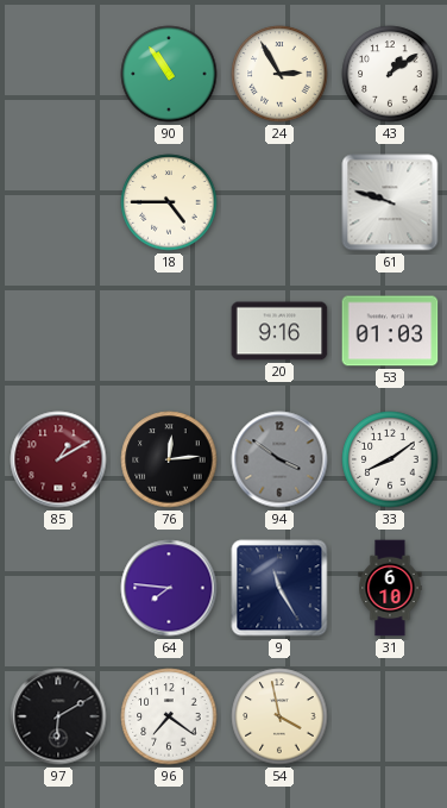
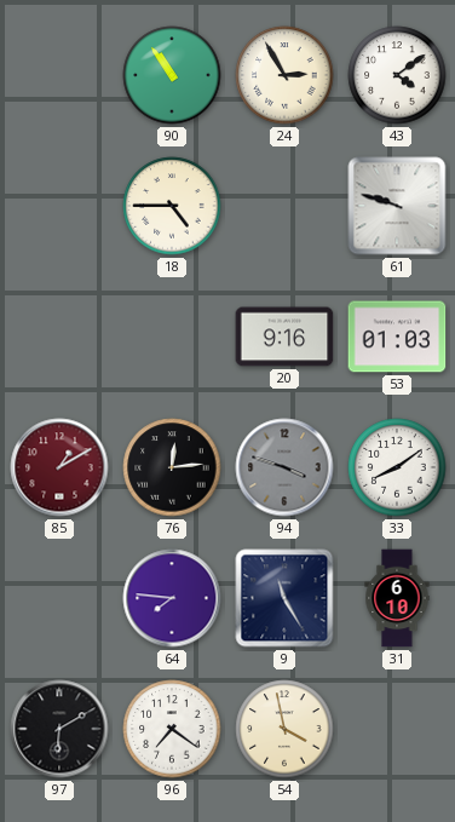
43: 1:09 -> 4:09
94: 3:51 -> 3:48
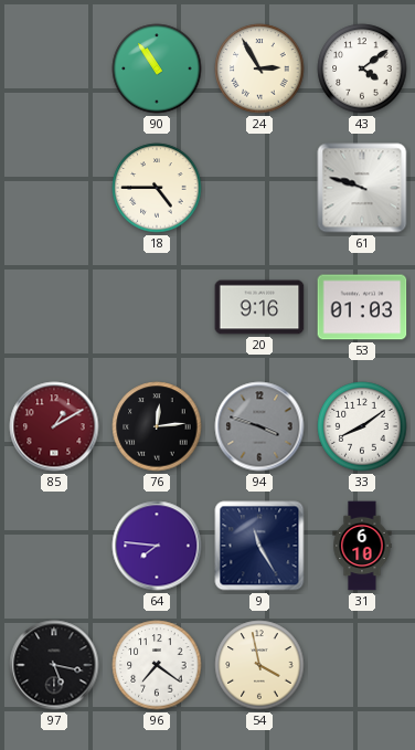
97: 6:10 -> 5:17
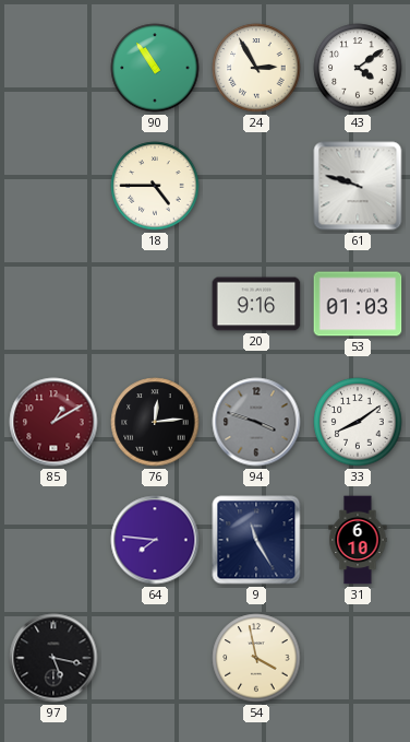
96: 7:21 -> none
